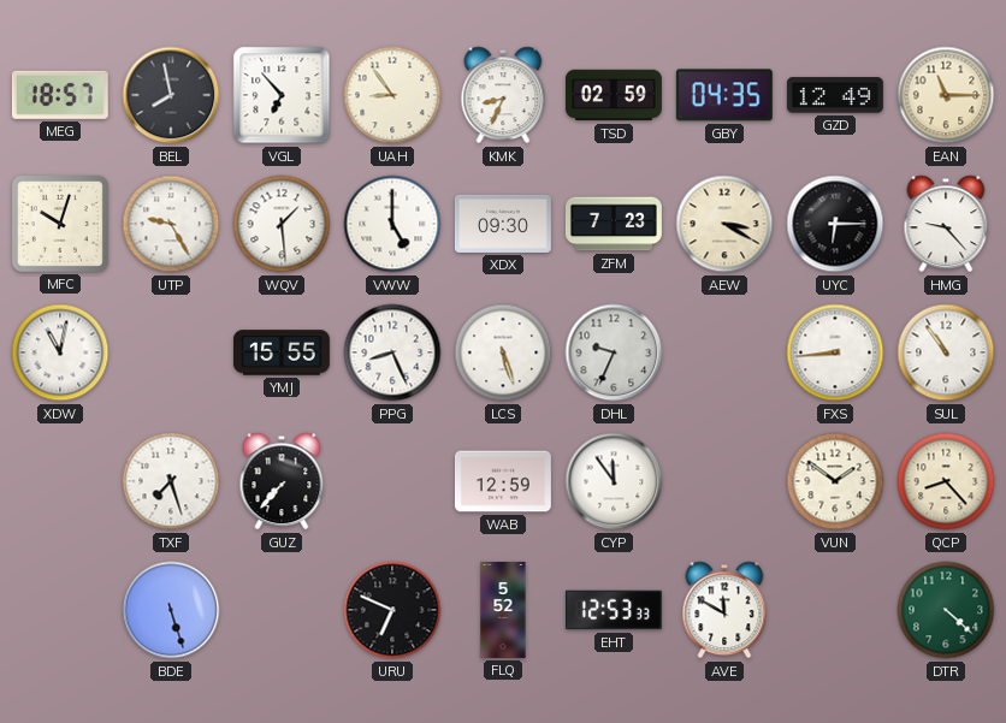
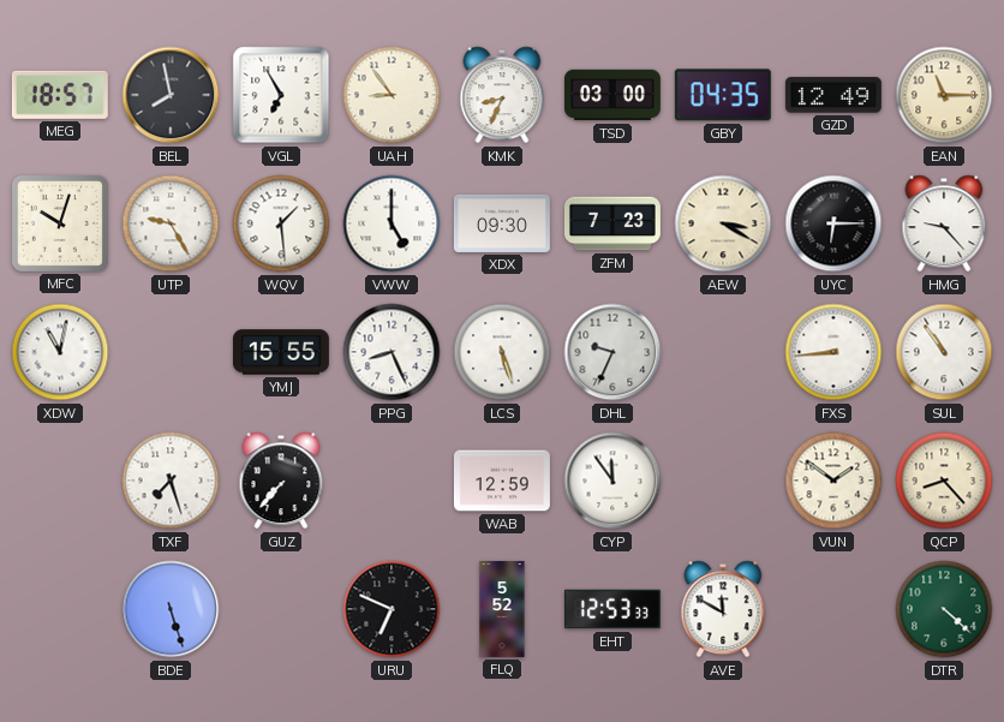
VGL: 6:53 -> 6:55
TSD: 02:59 -> 03:00
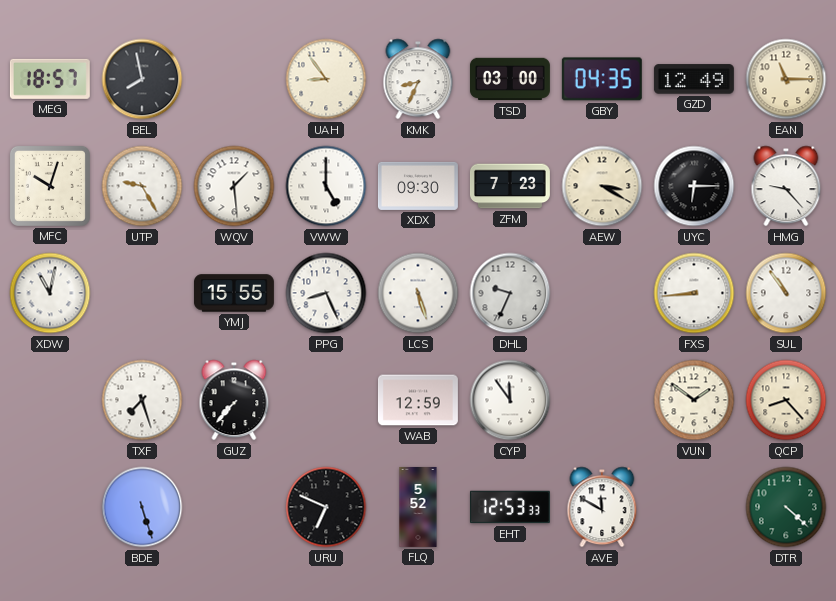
VGL: 6:55 -> none
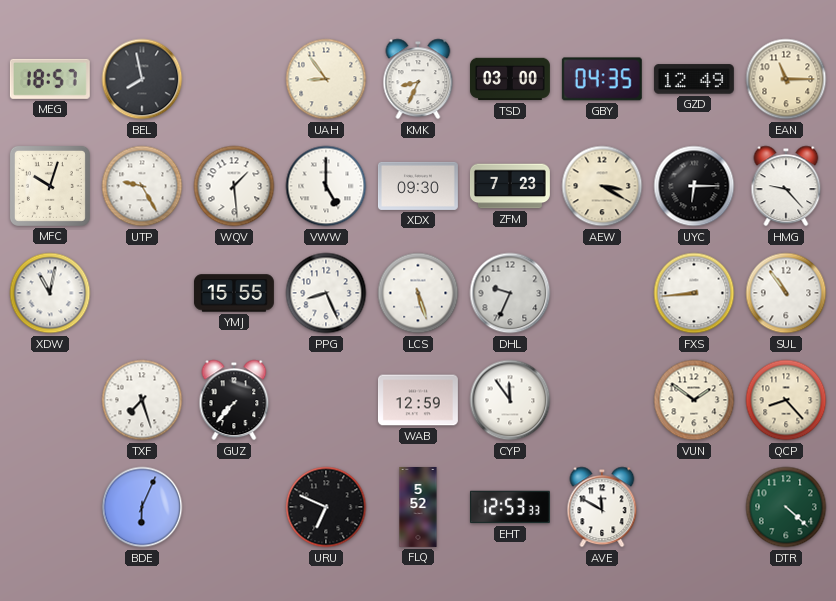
BDE: 5:27 -> 6:04
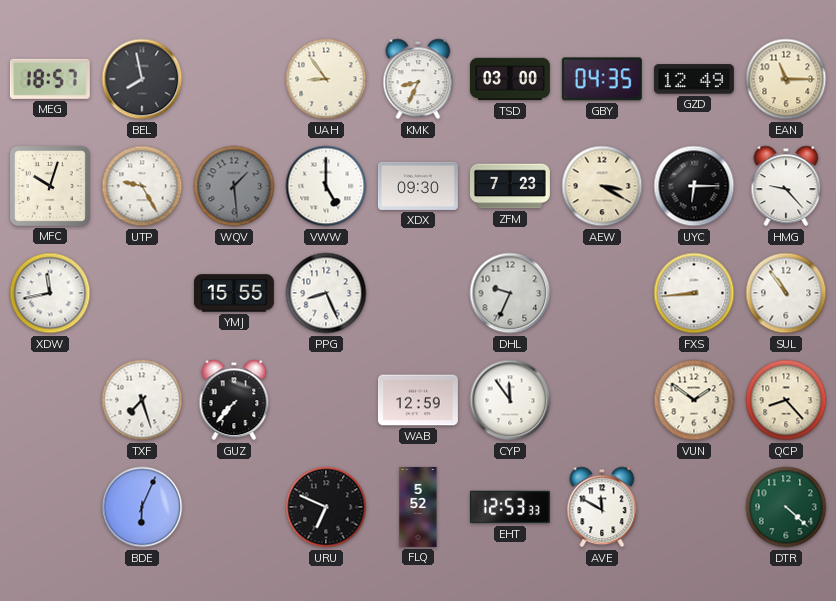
WQV dial: white -> grey
XDW: 11:02 -> 11:43
LCS: 5:27 -> none
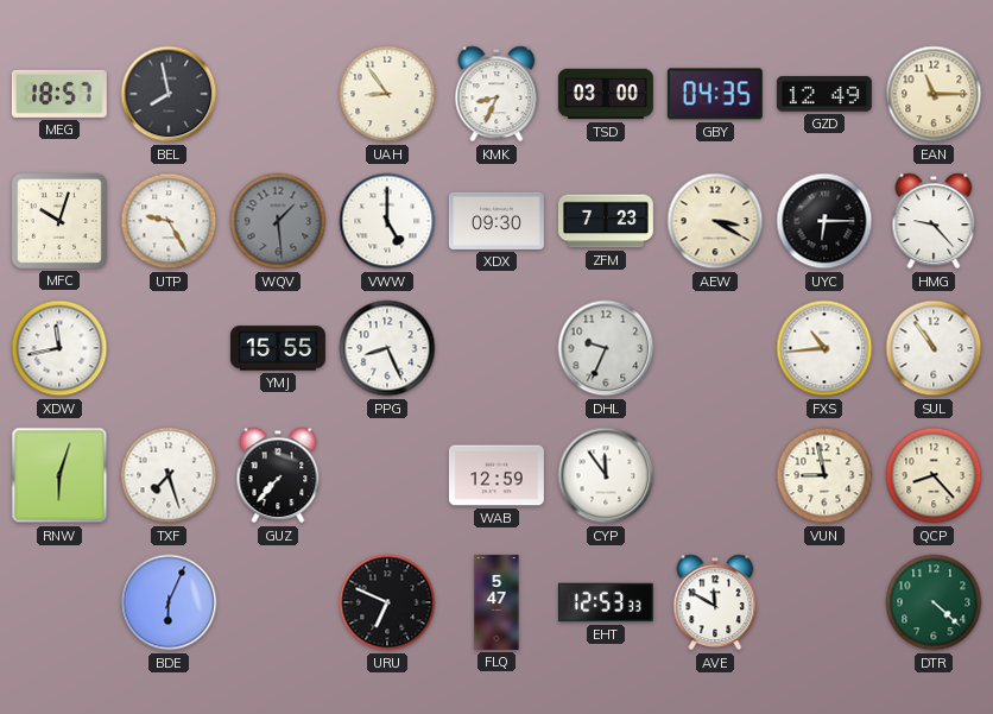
FXS: 8:44 -> 10:44
RNW: none -> 6:03
VUN: 1:51 -> 8:58
FLQ: 5:52 -> 5:47
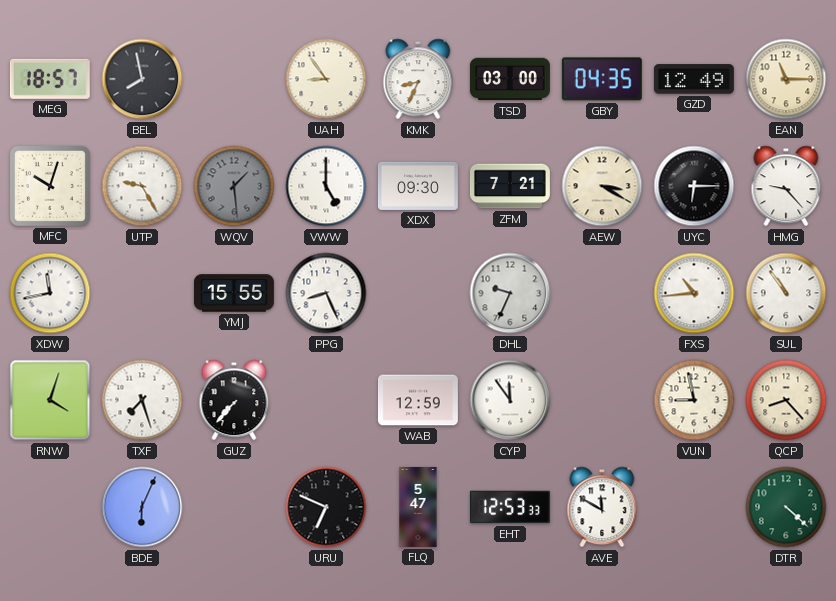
ZFM: 7:23 -> 7:21
RNW: 6:03 -> 4:03
